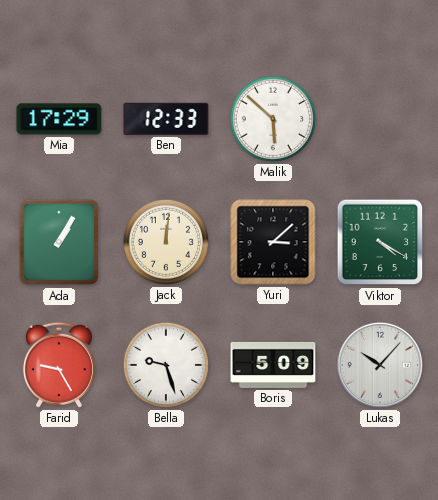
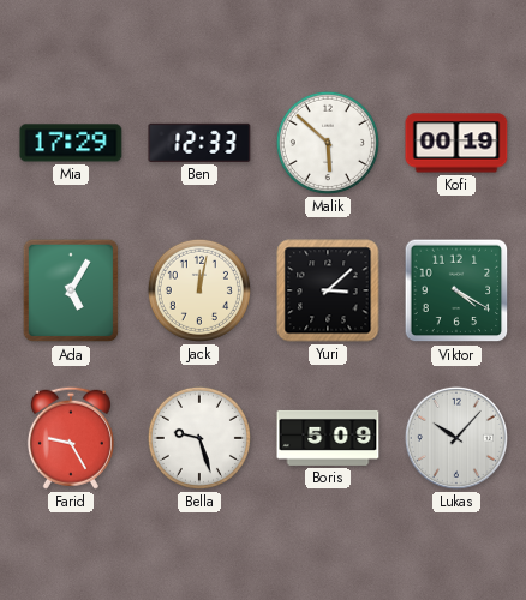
Kofi: none -> 00:19
Ada: 1:05 -> 5:05
Jack: 12:01 -> 12:02
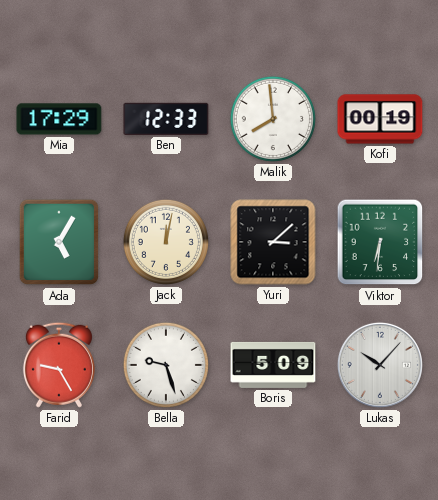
Malik: 5:52 -> 7:59
Viktor: 4:20 -> 6:31
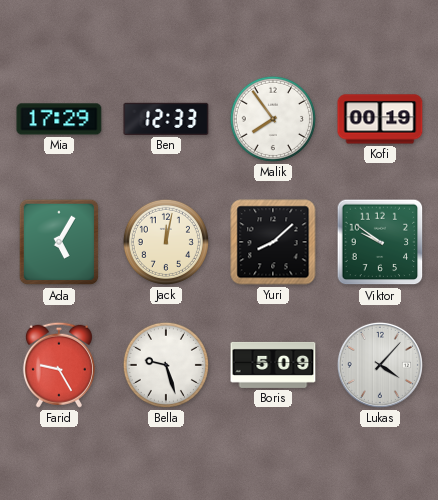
Malik: 7:59 -> 7:54
Yuri: 3:08 -> 8:08
Viktor: 6:31 -> 9:51
Lukas: 10:07 -> 4:07
